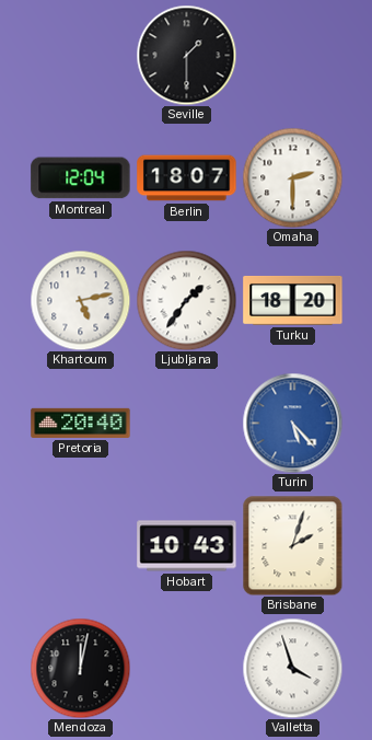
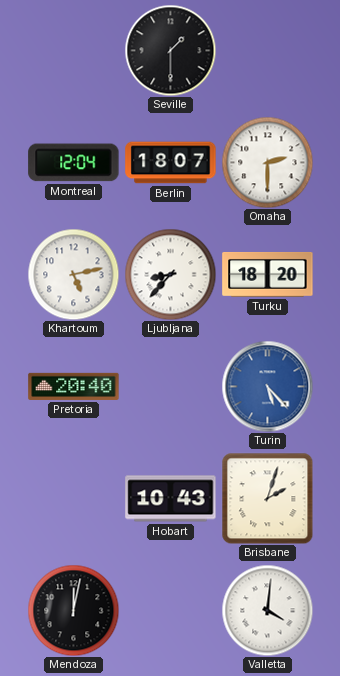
Ljubljana: 1:36 -> 8:37
Valletta: 3:57 -> 4:01
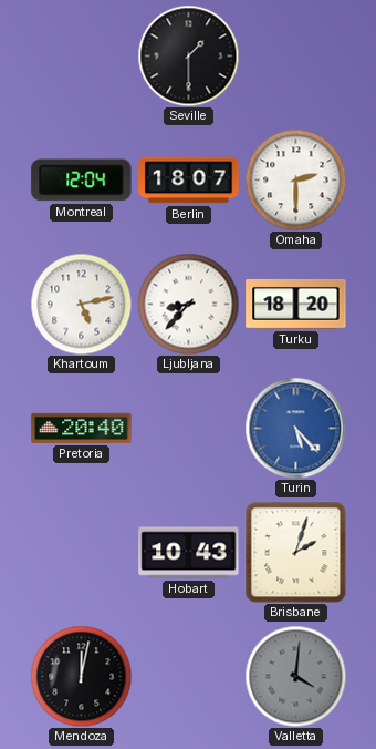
Valletta dial: white -> grey
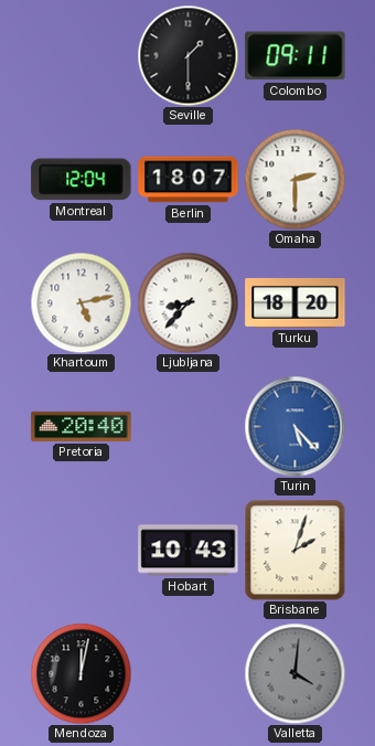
Colombo: none -> 09:11
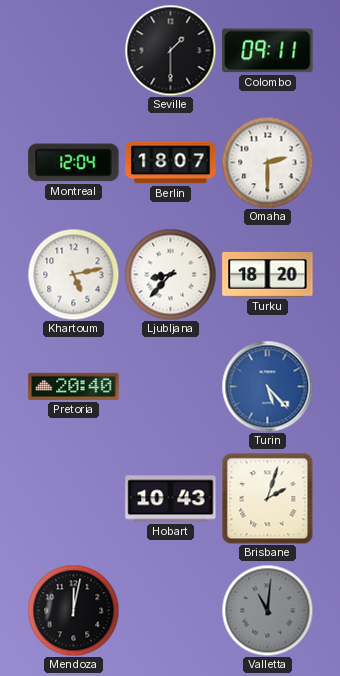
Valletta: 4:01 -> 11:01
